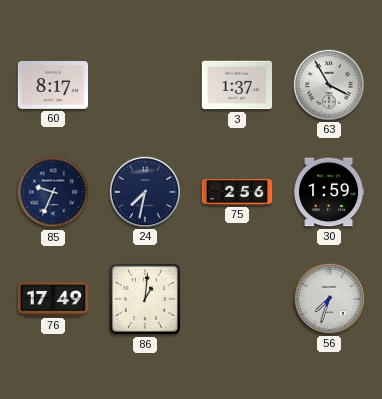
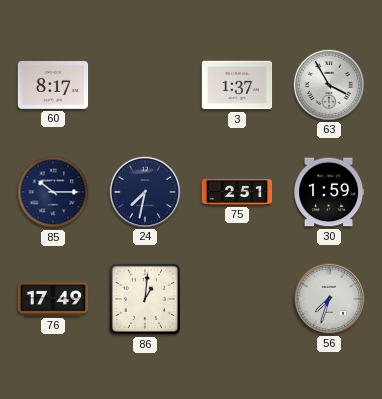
85: 9:34 -> 10:15
75: 2:56 -> 2:51
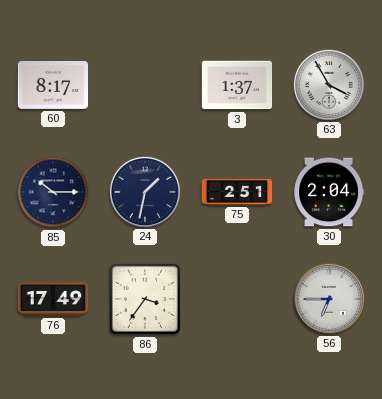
24: 7:32 -> 1:32
30: 1:59 -> 2:04
86: 1:01 -> 3:36
56: 7:33 -> 6:45
